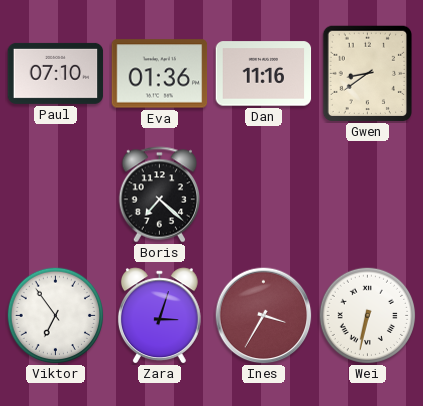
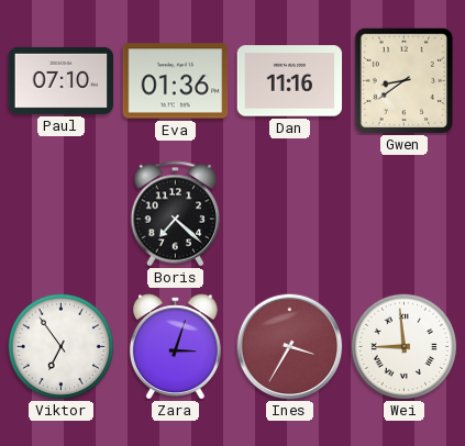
Wei: 6:32 -> 8:59
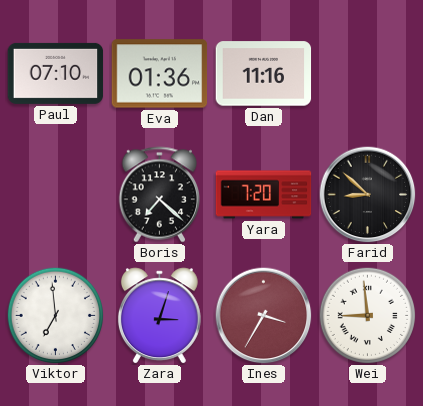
Gwen: 8:39 -> none
Yara: none -> 7:20
Farid: none -> 8:52
Viktor: 6:54 -> 6:59
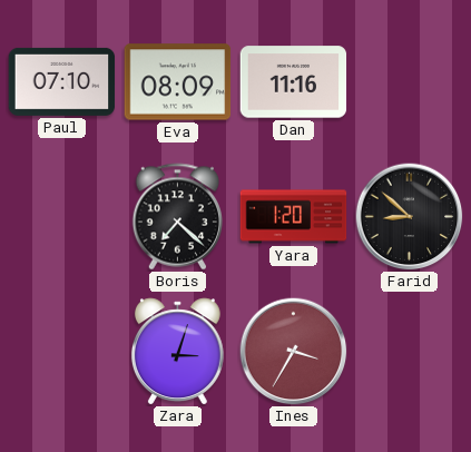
Eva: 01:36 -> 08:09
Yara: 7:20 -> 1:20
Viktor: 6:59 -> none
Wei: 8:59 -> none
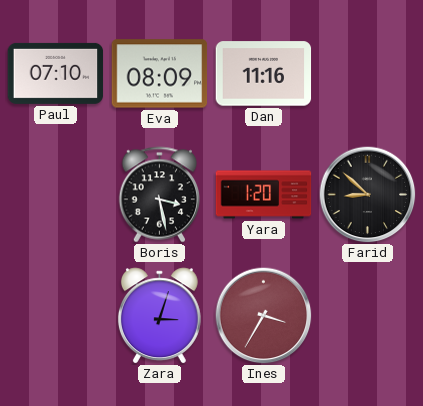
Boris: 7:22 -> 3:28
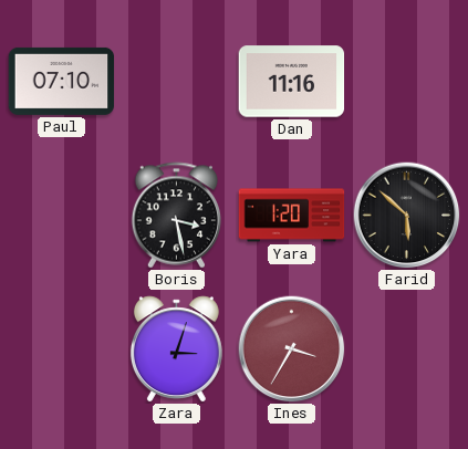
Eva: 08:09 -> none
Farid: 8:52 -> 5:52
